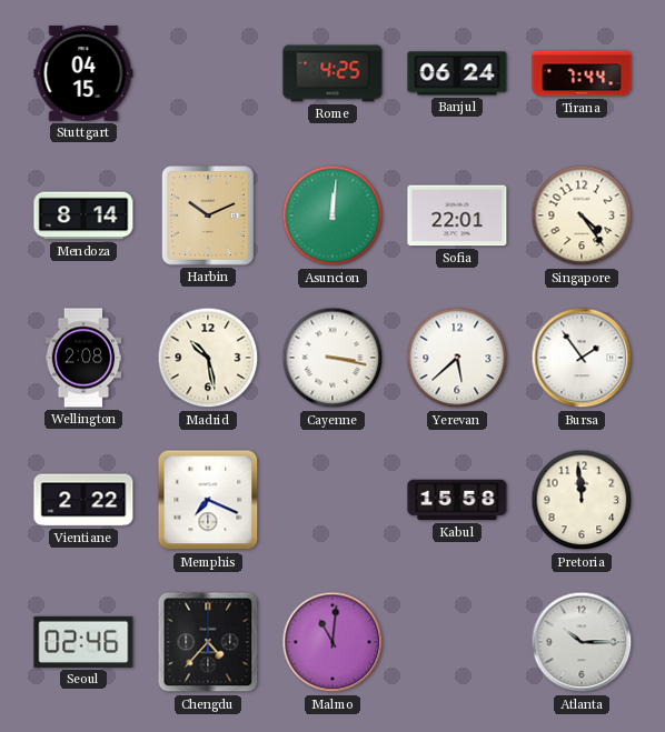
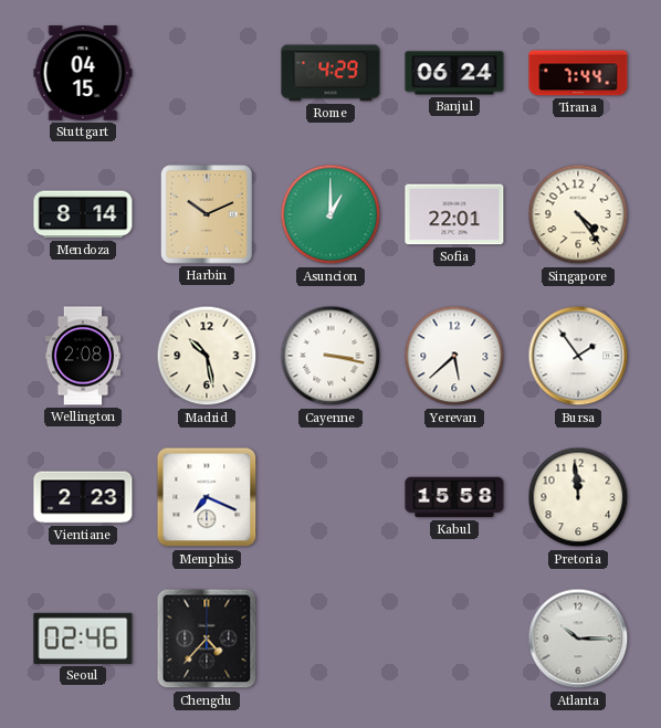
Rome: 4:25 -> 4:29
Asuncion: 12:01 -> 1:00
Vientiane: 2:22 -> 2:23
Malmo: 11:01 -> none
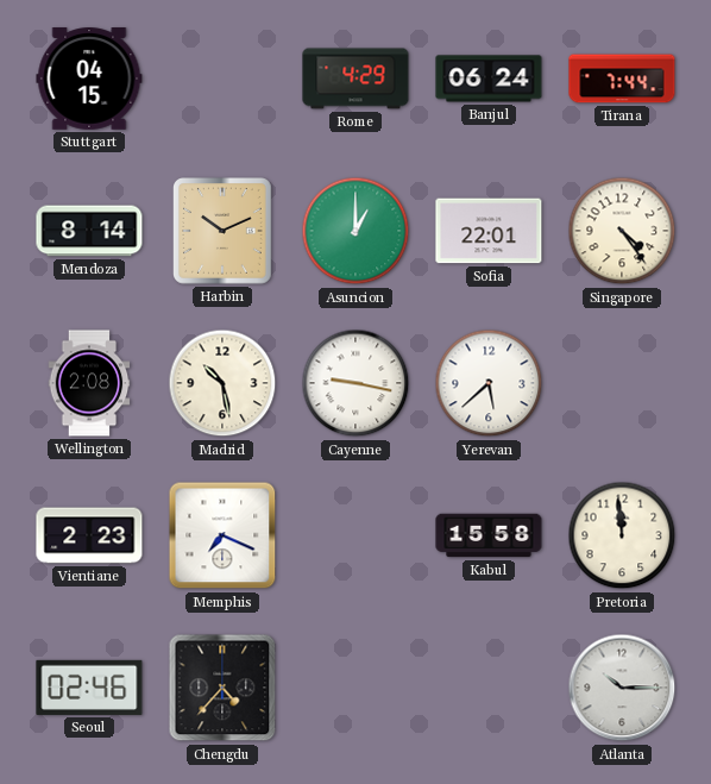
Cayenne: 3:17 -> 9:17
Bursa: 1:54 -> none
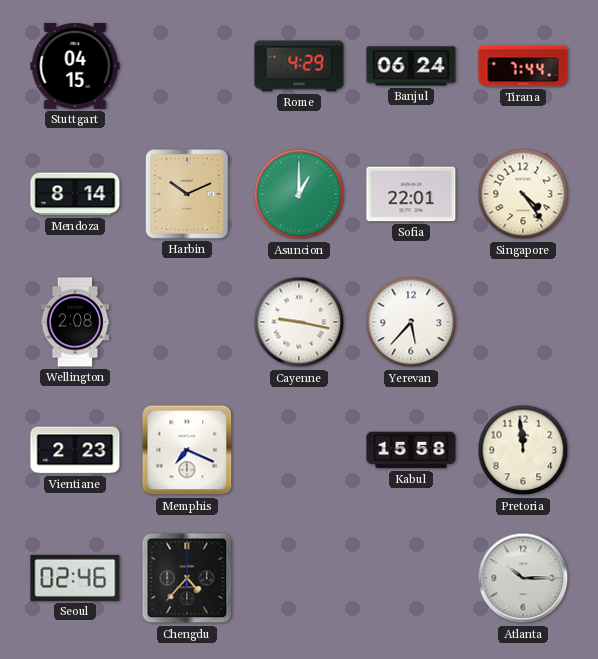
Madrid: 10:28 -> none
Yerevan: 5:38 -> 5:37
